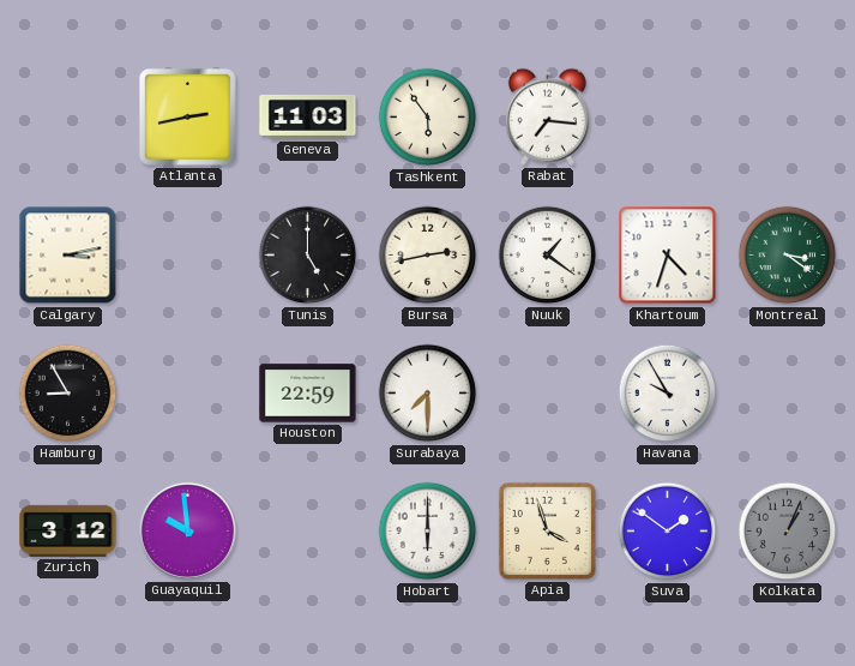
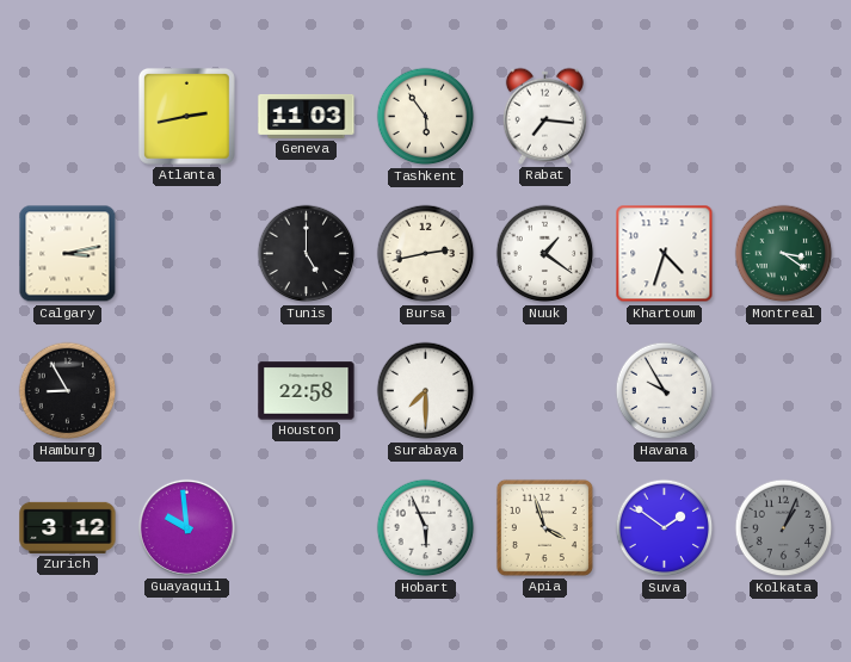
Houston: 22:59 -> 22:58
Hobart: 6:00 -> 5:56
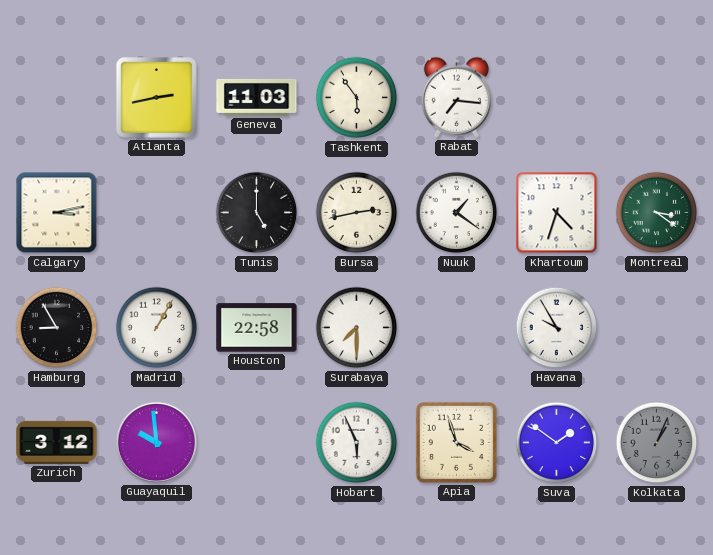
Madrid: none -> 1:05
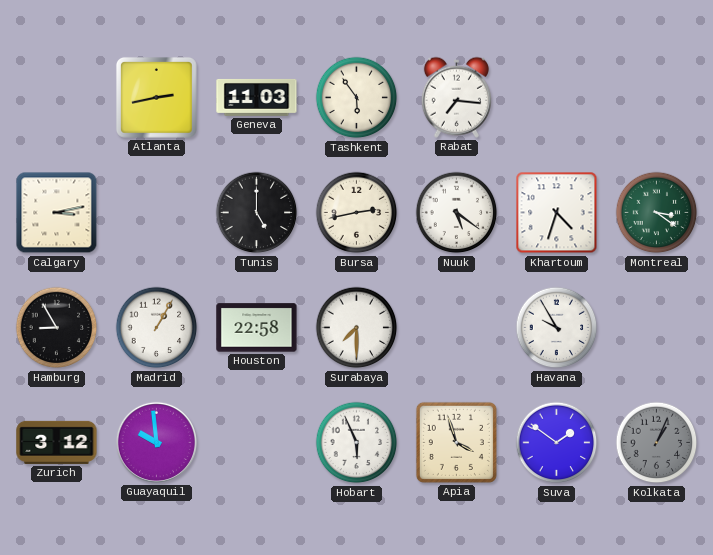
Nuuk: 1:21 -> 5:21
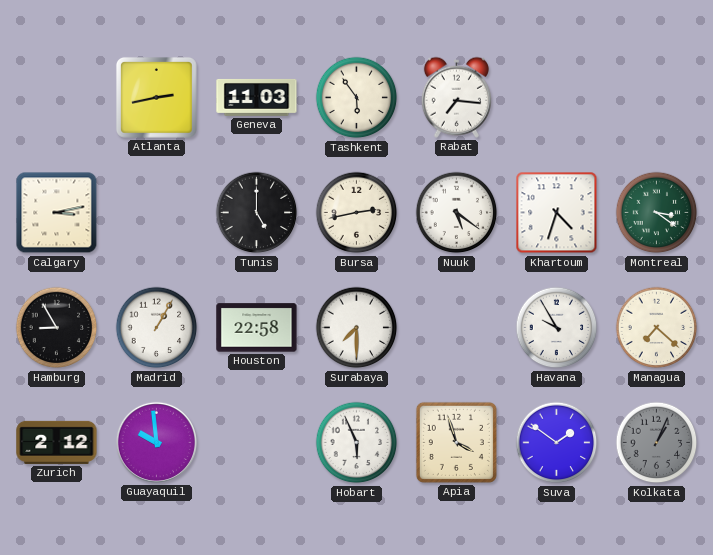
Managua: none -> 7:22
Zurich: 3:12 -> 2:12
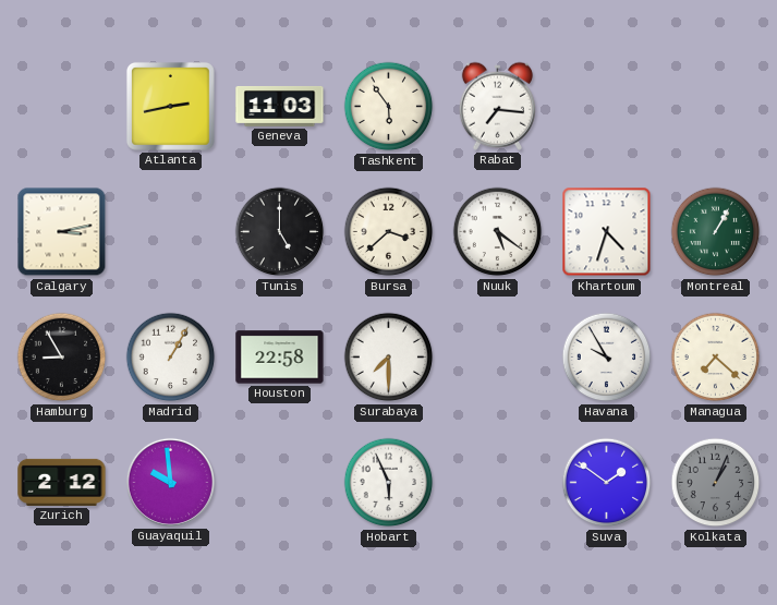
Bursa: 2:43 -> 3:38
Montreal: 3:21 -> 1:05
Apia: 3:57 -> none
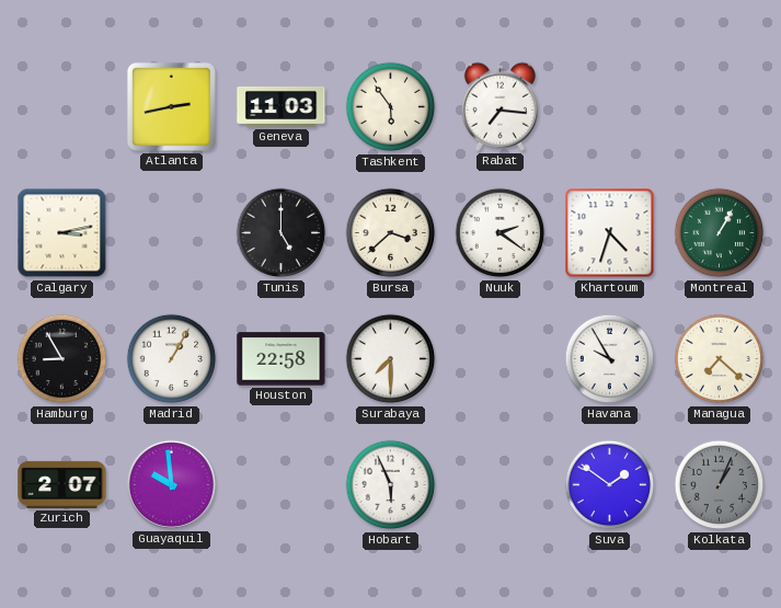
Nuuk: 5:21 -> 2:21
Zurich: 2:12 -> 2:07
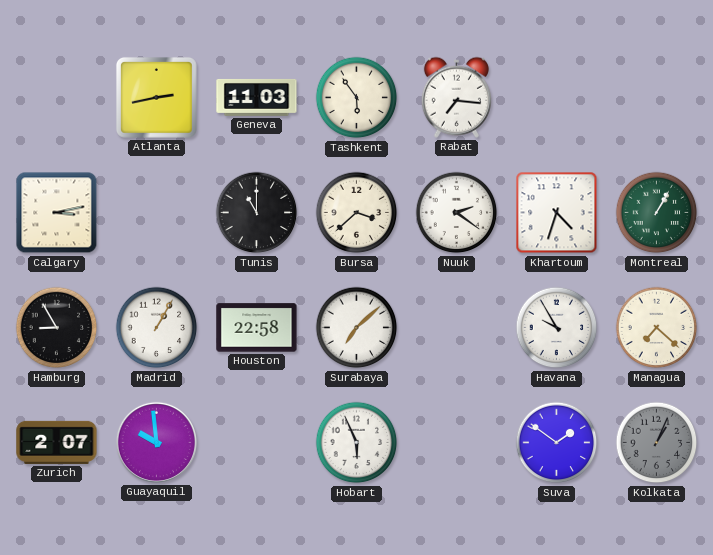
Tunis: 5:00 -> 11:00
Surabaya: 7:30 -> 7:08
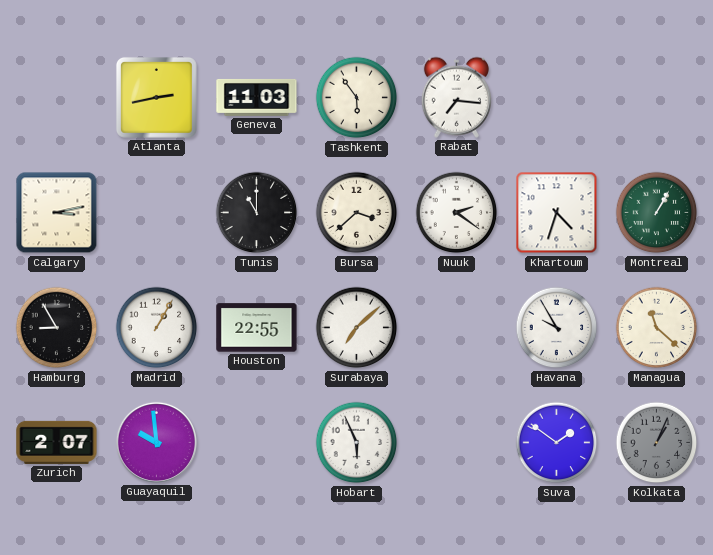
Houston: 22:58 -> 22:55
Managua: 7:22 -> 11:22
